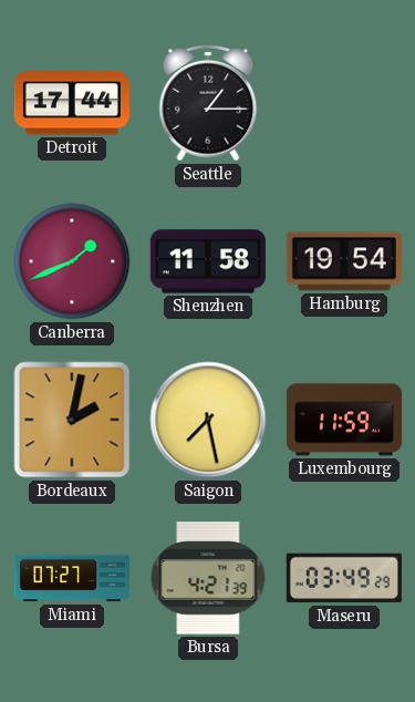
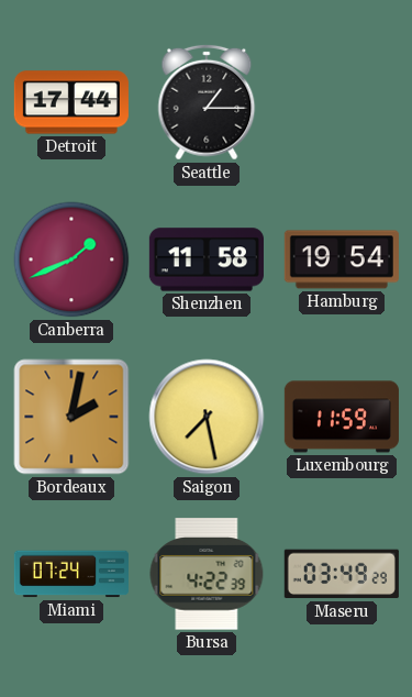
Miami: 07:27 -> 07:24
Bursa: 4:21 -> 4:22
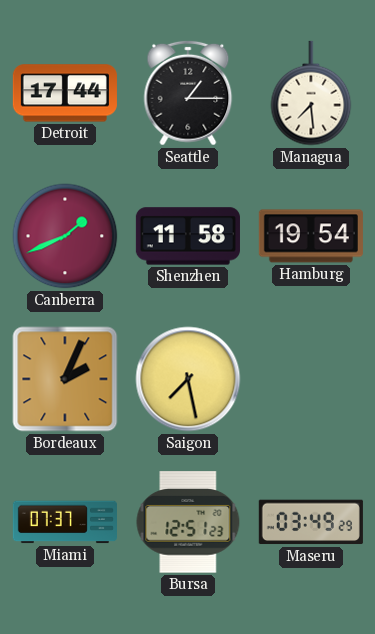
Managua: none -> 7:29
Bordeaux: 2:02 -> 2:04
Luxembourg: 11:59 -> none
Miami: 07:24 -> 07:37
Bursa: 4:22 -> 12:51
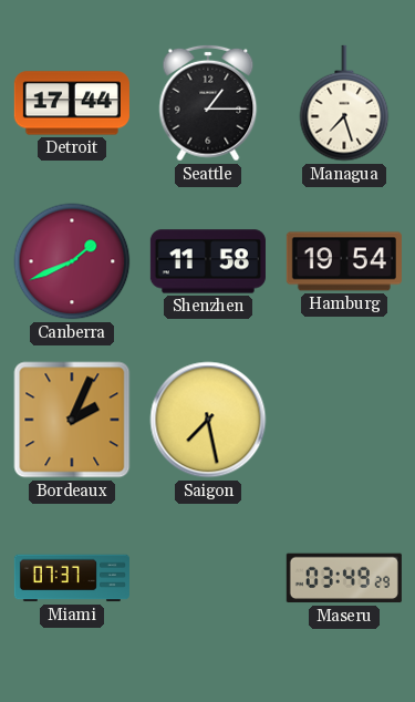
Managua: 7:29 -> 7:27
Bursa: 12:51 -> none
